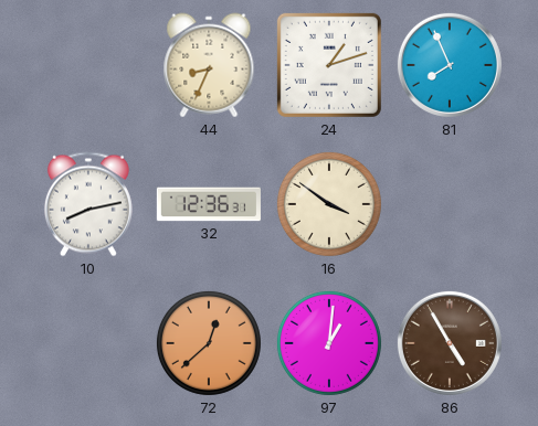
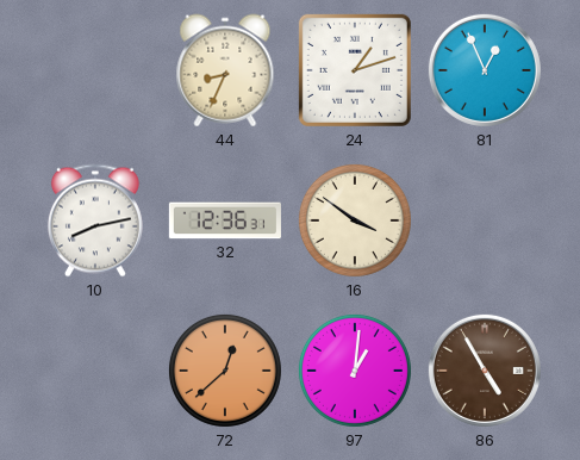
81: 7:56 -> 12:56
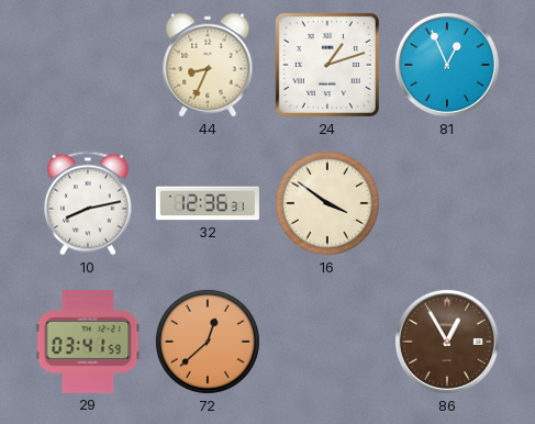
29: none -> 03:41
97: 1:01 -> none
86: 4:55 -> 12:55
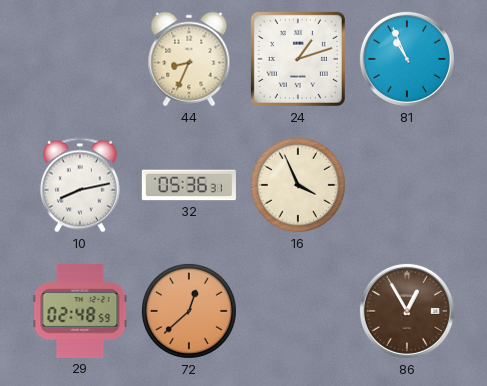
81: 12:56 -> 10:56
32: 12:36 -> 05:36
16: 3:51 -> 3:56
29: 03:41 -> 02:48
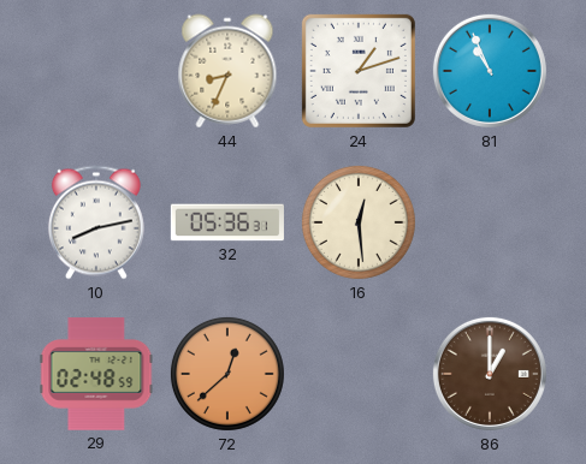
16: 3:56 -> 12:29
86: 12:55 -> 1:00
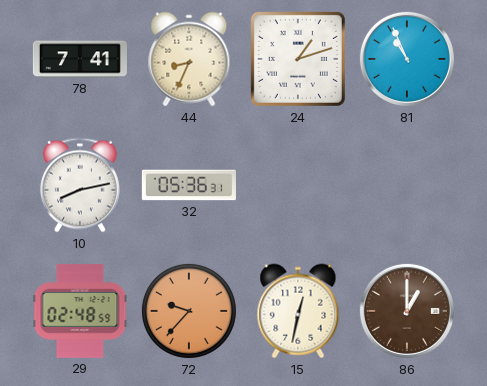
78: none -> 7:41
16: 12:29 -> none
72: 12:38 -> 9:37
15: none -> 12:32
